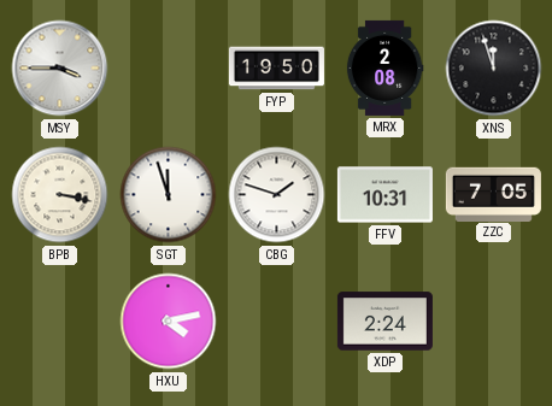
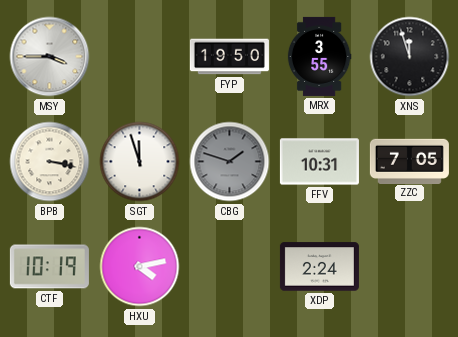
MRX: 2:08 -> 3:55
CBG dial: white -> grey
CTF: none -> 10:19
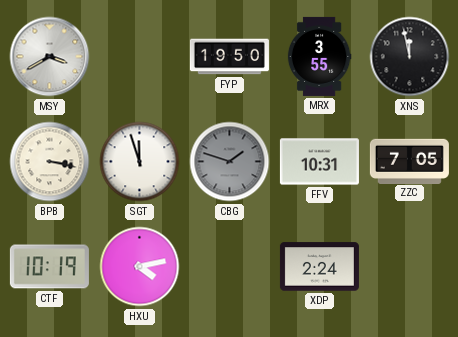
MSY: 3:45 -> 3:40
XNS: 11:57 -> 11:58
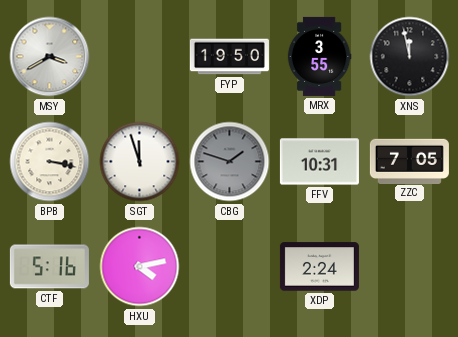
CTF: 10:19 -> 5:16
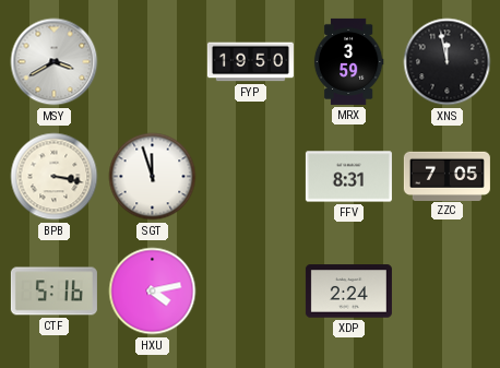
MRX: 3:55 -> 3:59
CBG: 1:48 -> none
FFV: 10:31 -> 8:31
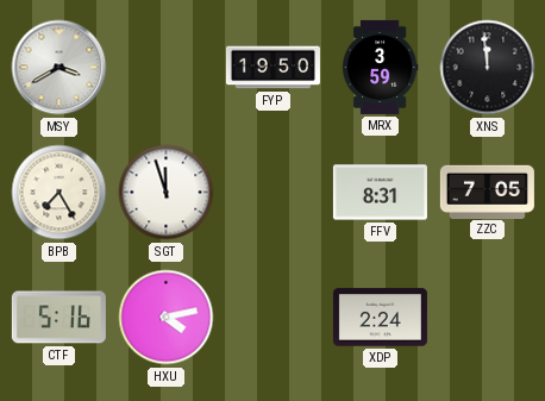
XNS: 11:58 -> 11:59
BPB: 3:17 -> 7:25
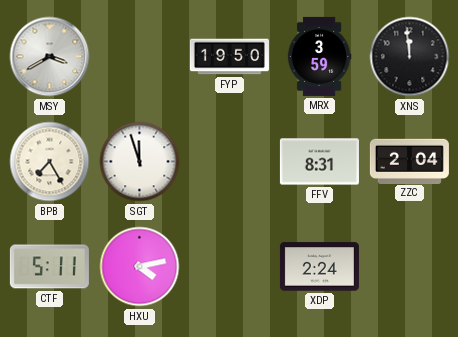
ZZC: 7:05 -> 2:04
CTF: 5:16 -> 5:11
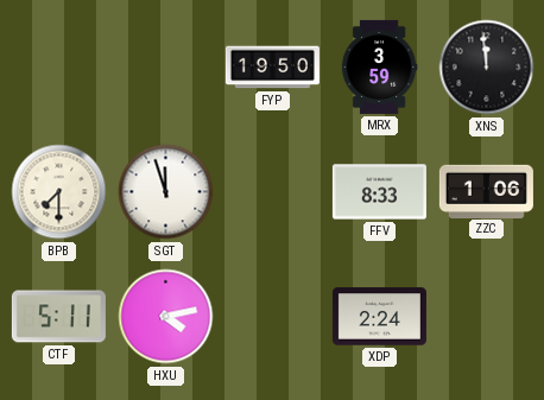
MSY: 3:40 -> none
BPB: 7:25 -> 7:30
FFV: 8:31 -> 8:33
ZZC: 2:04 -> 1:06
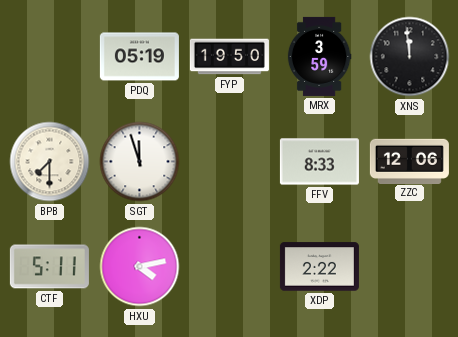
PDQ: none -> 05:19
ZZC: 1:06 -> 12:06
XDP: 2:24 -> 2:22
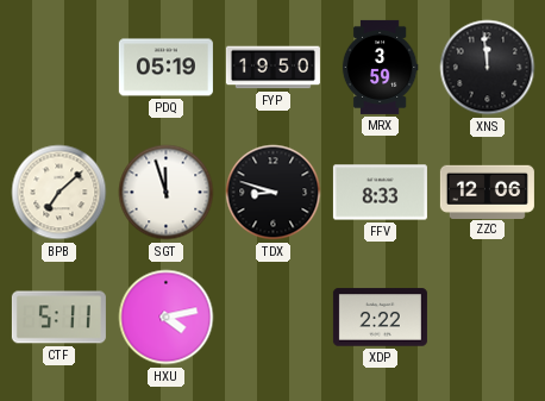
BPB: 7:30 -> 7:08
TDX: none -> 8:48
